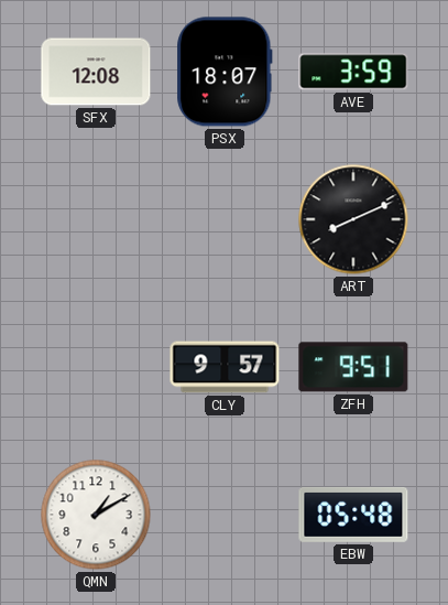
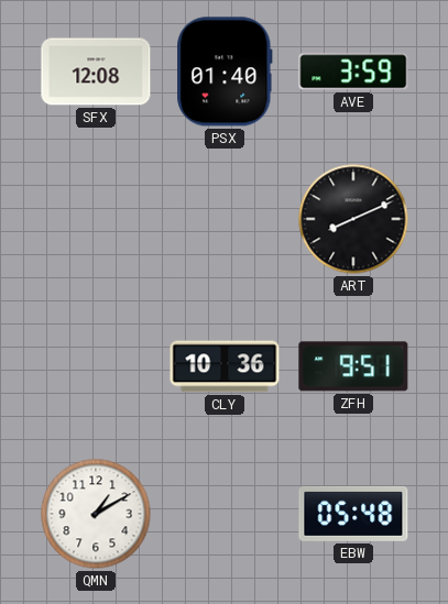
PSX: 18:07 -> 01:40
CLY: 9:57 -> 10:36
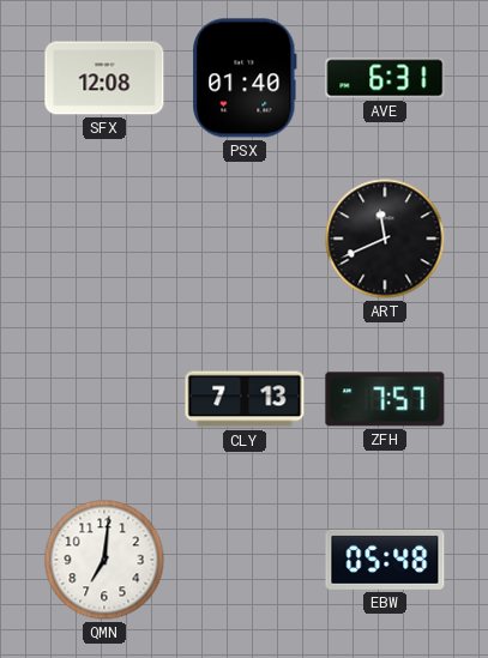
AVE: 3:59 -> 6:31
ART: 8:11 -> 11:41
CLY: 10:36 -> 7:13
ZFH: 9:51 -> 7:57
QMN: 1:10 -> 7:01
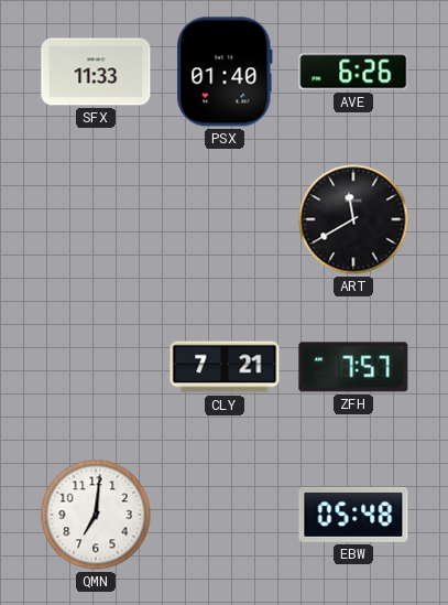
SFX: 12:08 -> 11:33
AVE: 6:31 -> 6:26
ART: 11:41 -> 11:40
CLY: 7:13 -> 7:21
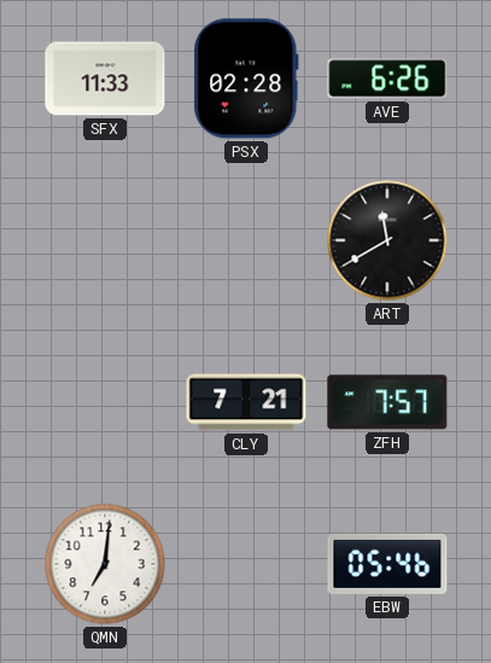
PSX: 01:40 -> 02:28
EBW: 05:48 -> 05:46
